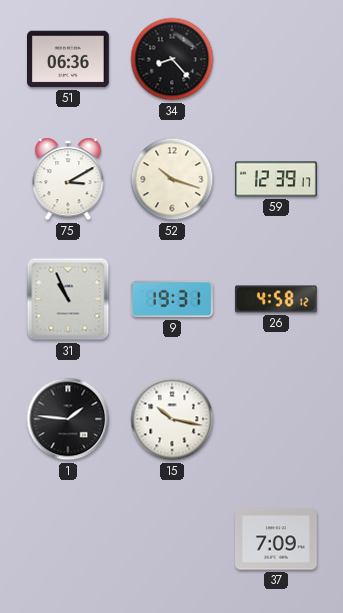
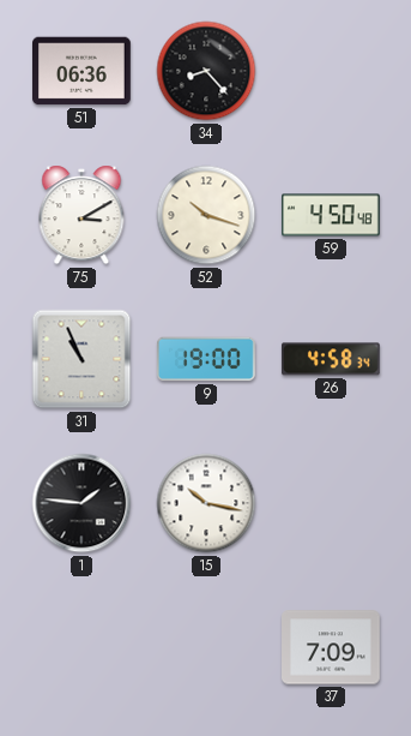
59: 12:39 -> 4:50
9: 19:31 -> 19:00
26: 4:58:12 -> 4:58:34
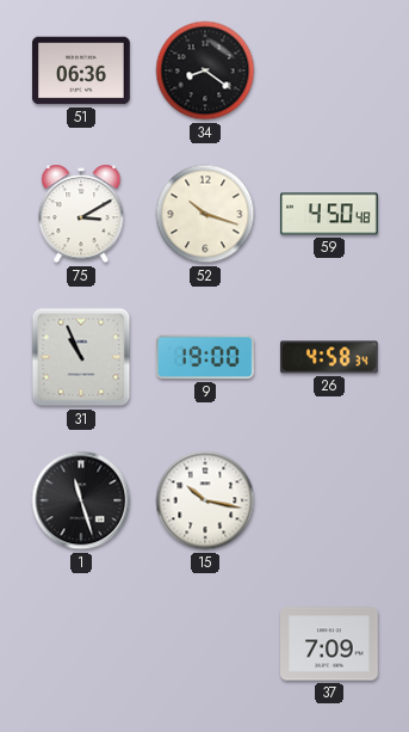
34: 8:23 -> 8:21
1: 1:46 -> 11:27
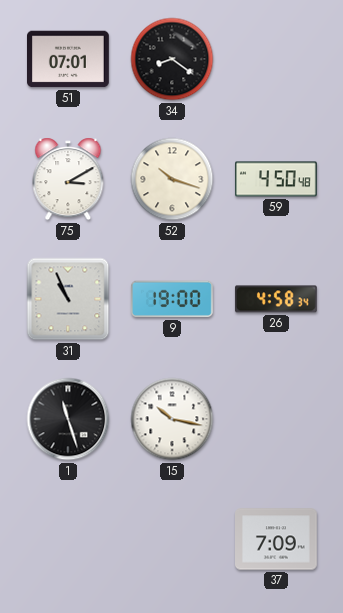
51: 06:36 -> 07:01
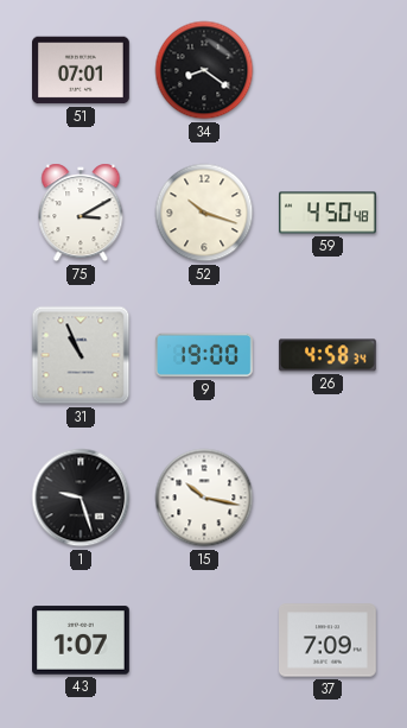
1: 11:27 -> 9:27
43: none -> 1:07
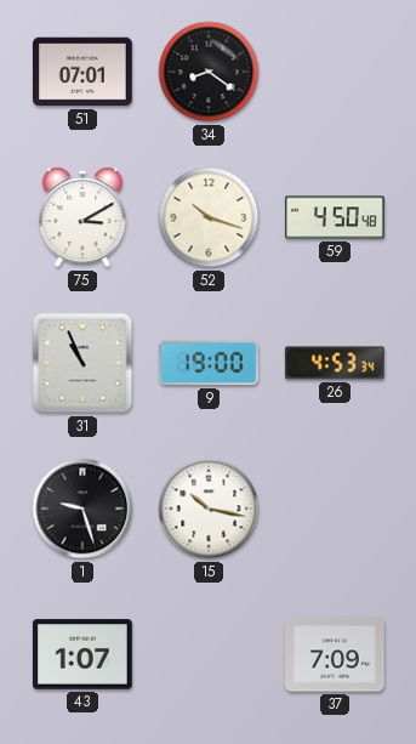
26: 4:58 -> 4:53
